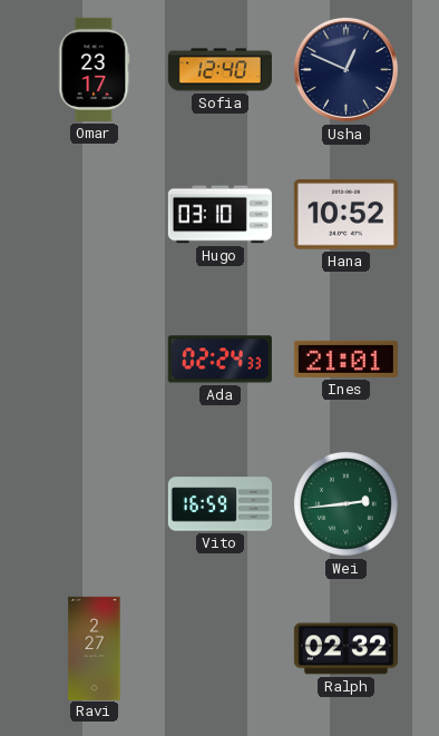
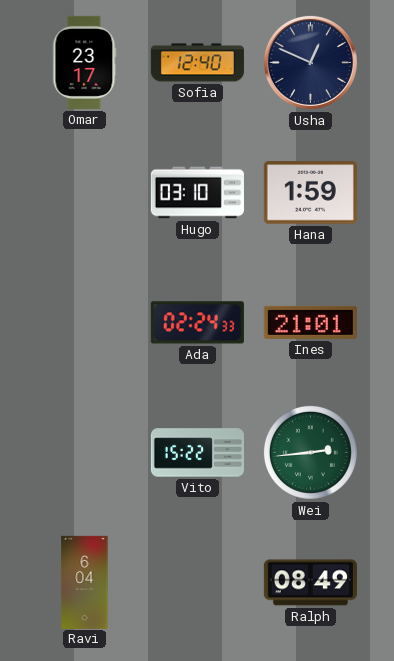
Hana: 10:52 -> 1:59
Vito: 16:59 -> 15:22
Ravi: 2:27 -> 6:04
Ralph: 02:32 -> 08:49
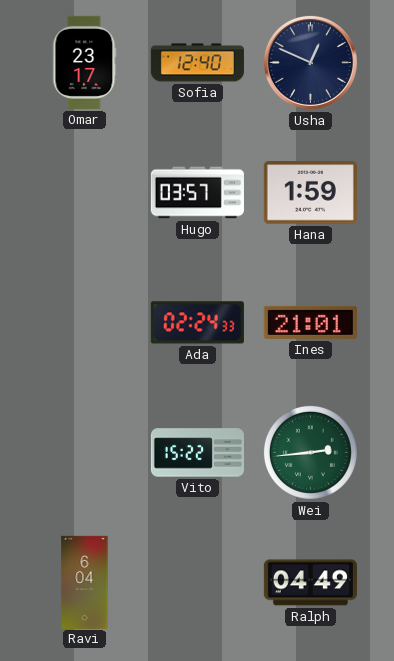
Hugo: 03:10 -> 03:57
Ralph: 08:49 -> 04:49
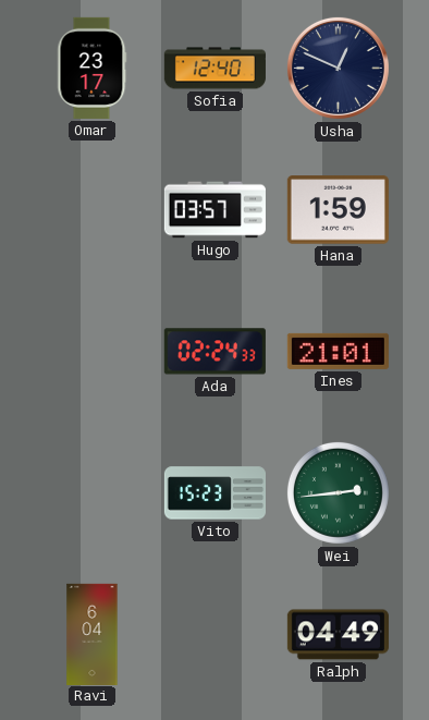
Vito: 15:22 -> 15:23
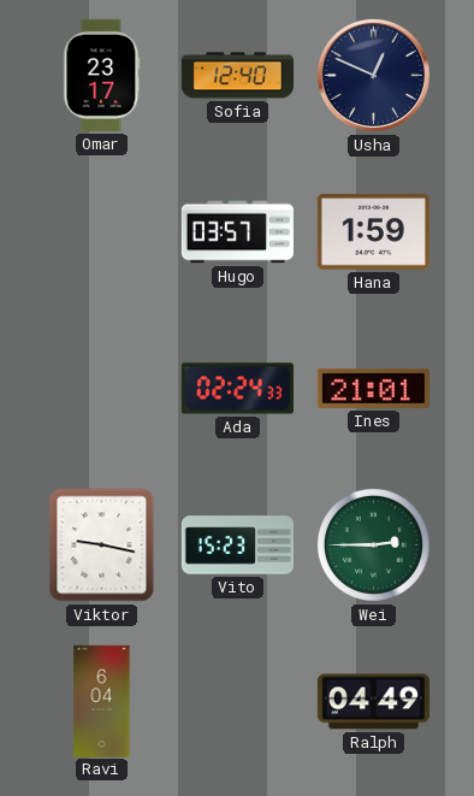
Viktor: none -> 9:17
Wei: 2:44 -> 2:45
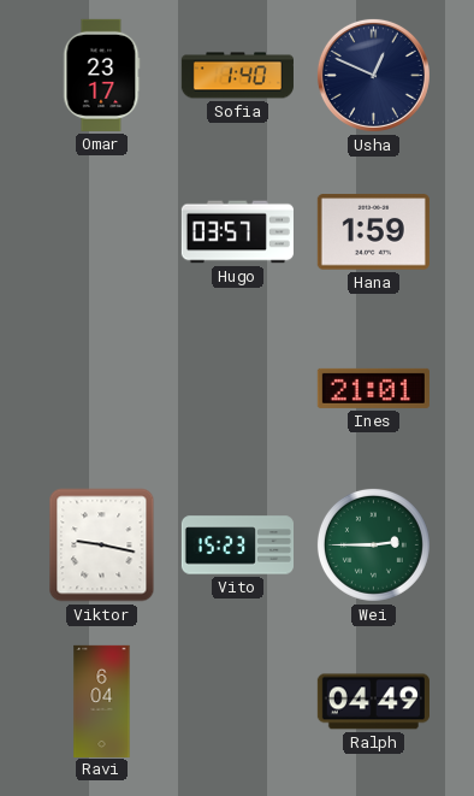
Sofia: 12:40 -> 1:40
Ada: 02:24 -> none
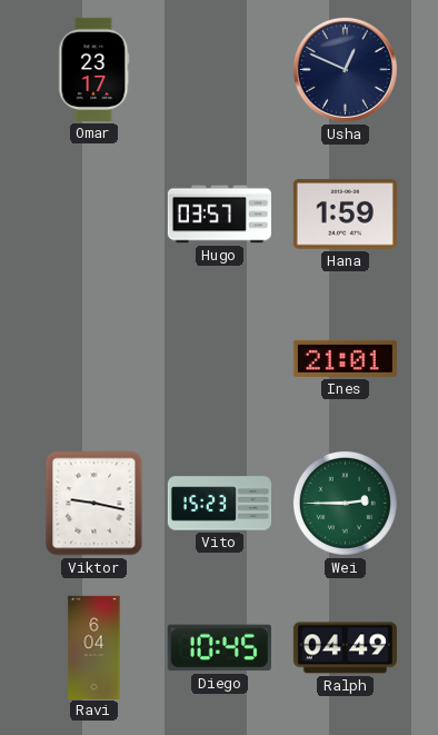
Sofia: 1:40 -> none
Diego: none -> 10:45
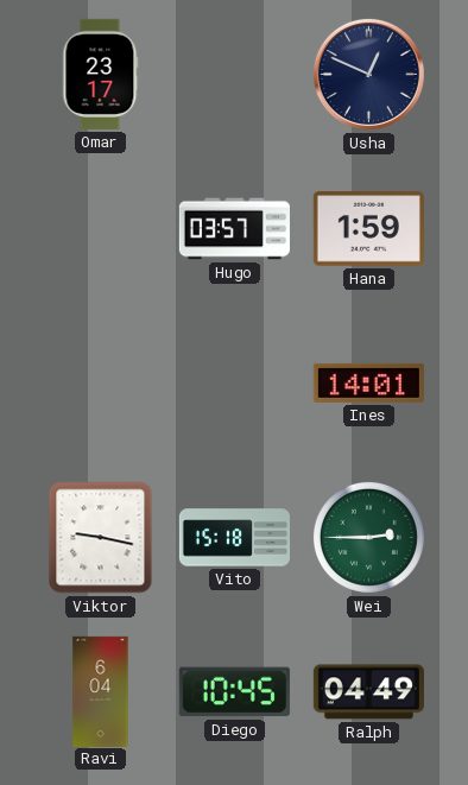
Ines: 21:01 -> 14:01
Vito: 15:23 -> 15:18
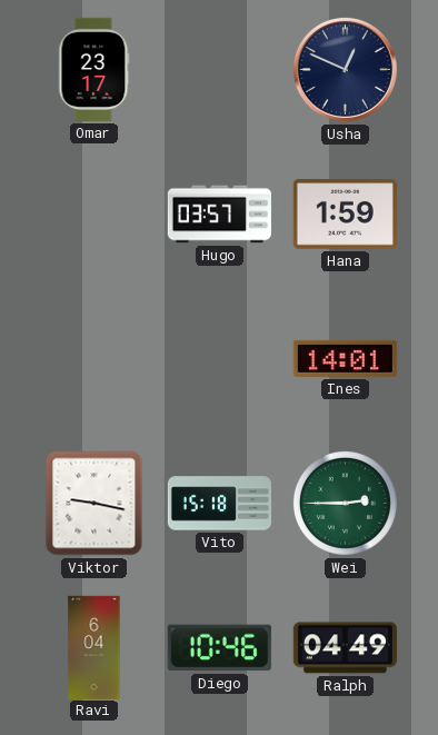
Diego: 10:45 -> 10:46
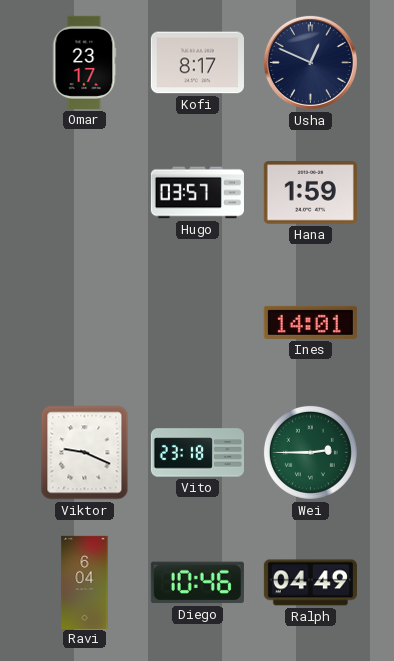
Kofi: none -> 8:17
Viktor: 9:17 -> 9:19
Vito: 15:18 -> 23:18
